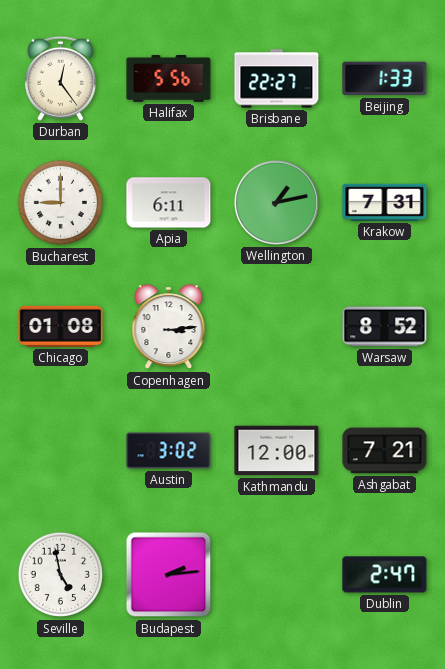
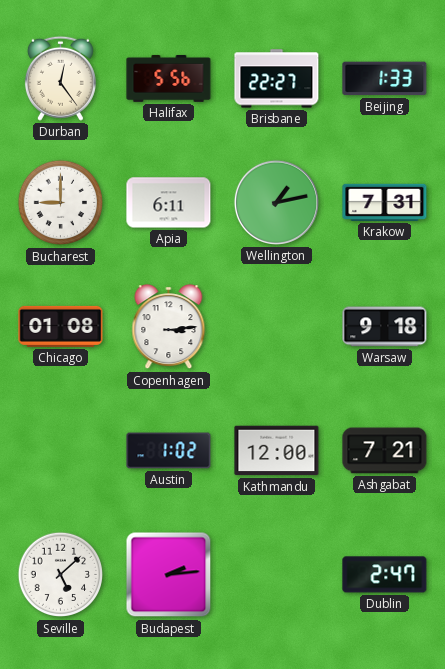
Warsaw: 8:52 -> 9:18
Austin: 3:02 -> 1:02
Seville: 4:58 -> 5:08
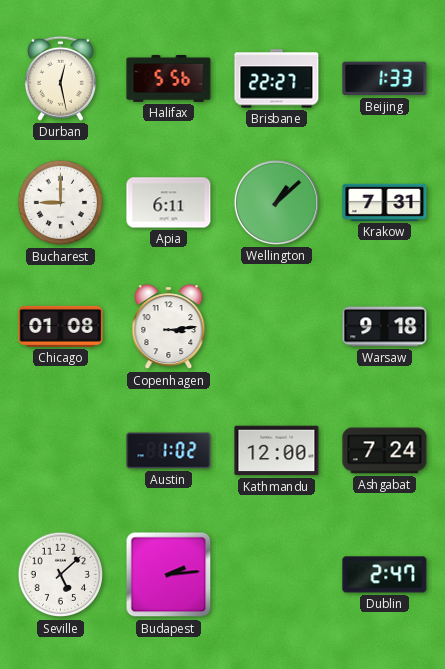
Durban: 12:24 -> 12:28
Wellington: 1:13 -> 1:08
Ashgabat: 7:21 -> 7:24
